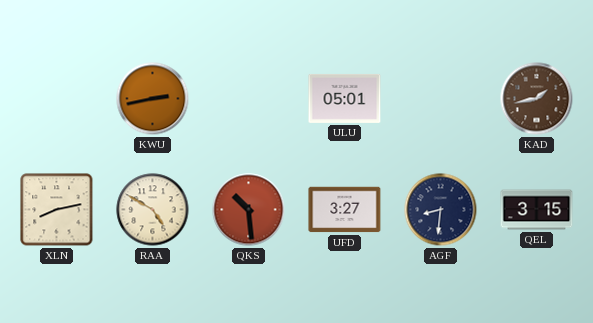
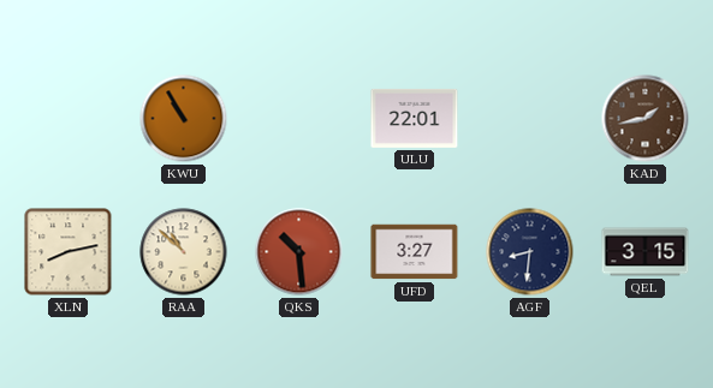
KWU: 2:43 -> 10:55
ULU: 05:01 -> 22:01
RAA: 4:50 -> 10:52
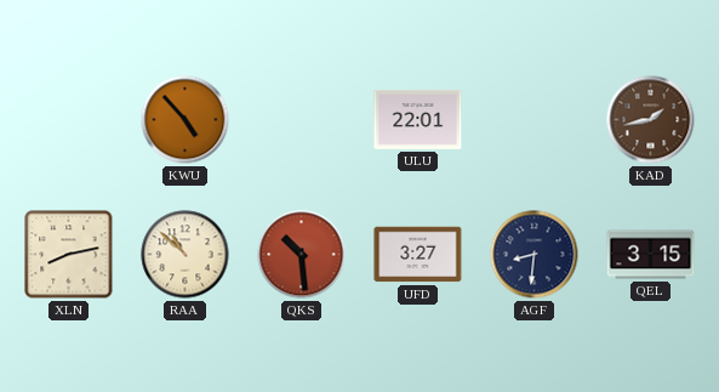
KWU: 10:55 -> 4:53
